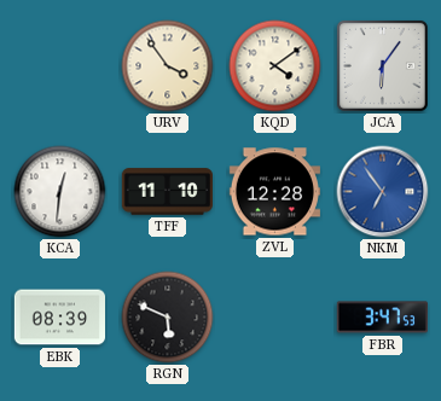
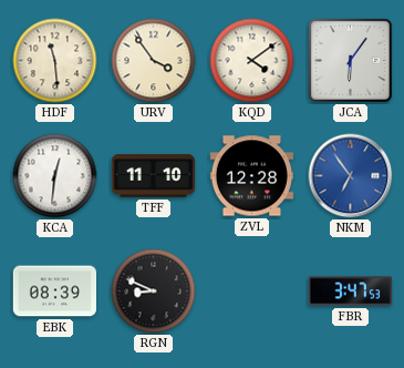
HDF: none -> 11:29
RGN: 5:49 -> 8:49
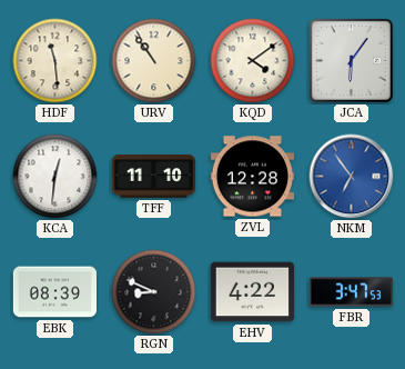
URV: 3:54 -> 10:54
EHV: none -> 4:22
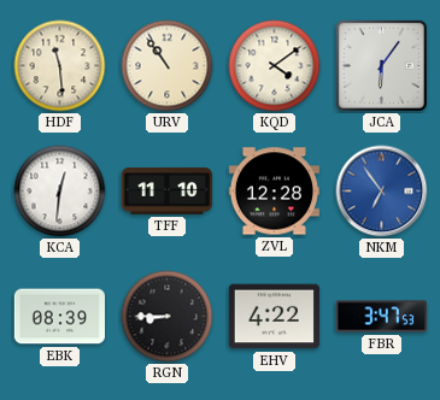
RGN: 8:49 -> 8:45
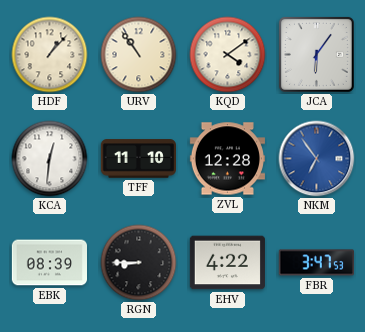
HDF: 11:29 -> 1:07
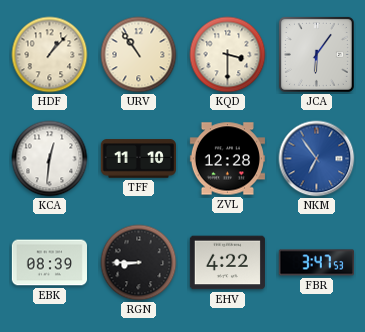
KQD: 4:09 -> 3:30
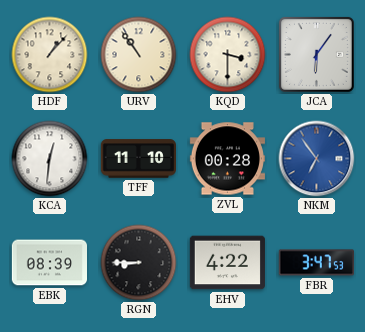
ZVL: 12:28 -> 00:28
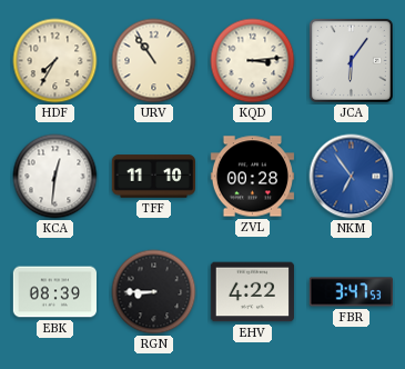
HDF: 1:07 -> 7:35
KQD: 3:30 -> 3:14
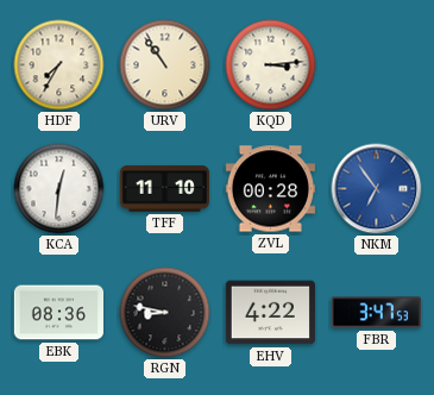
JCA: 6:06 -> none
EBK: 08:39 -> 08:36
RGN: 8:45 -> 8:47
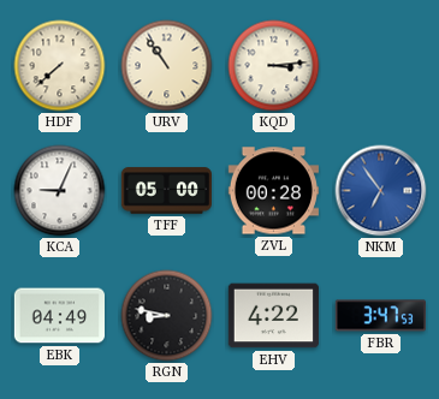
HDF: 7:35 -> 7:38
KCA: 12:31 -> 9:04
TFF: 11:10 -> 05:00
EBK: 08:36 -> 04:49
